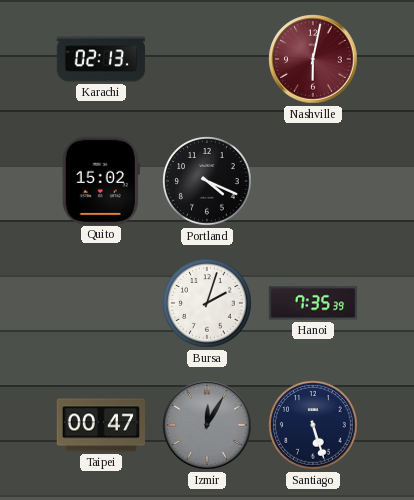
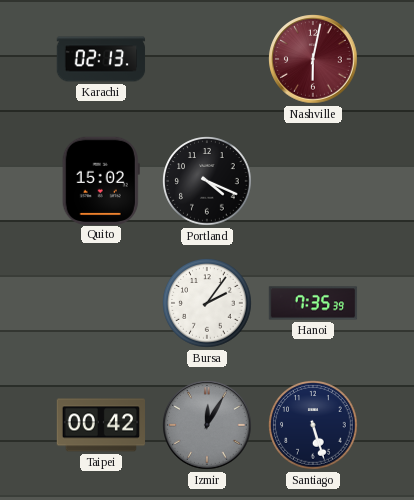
Bursa: 2:03 -> 2:06
Taipei: 00:47 -> 00:42
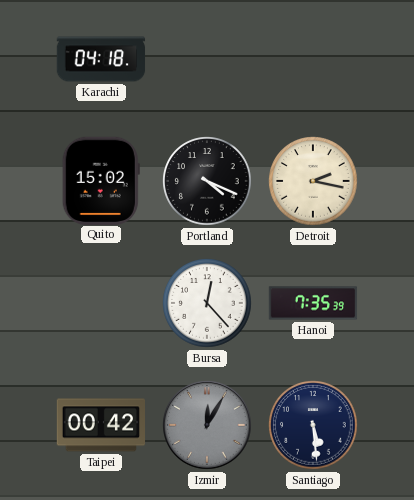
Karachi: 02:13 -> 04:18
Nashville: 6:02 -> none
Detroit: none -> 2:17
Bursa: 2:06 -> 12:23
Santiago: 5:27 -> 5:29
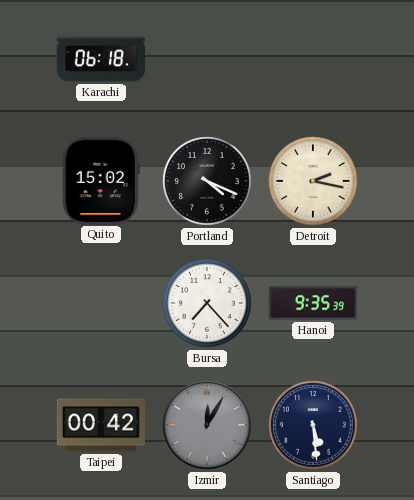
Karachi: 04:18 -> 06:18
Bursa: 12:23 -> 7:23
Hanoi: 7:35 -> 9:35
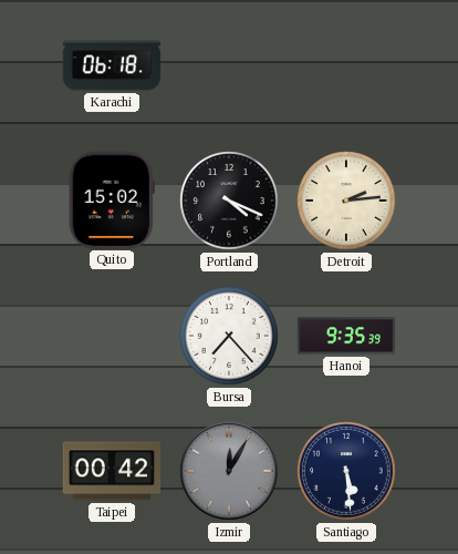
Detroit: 2:17 -> 2:14
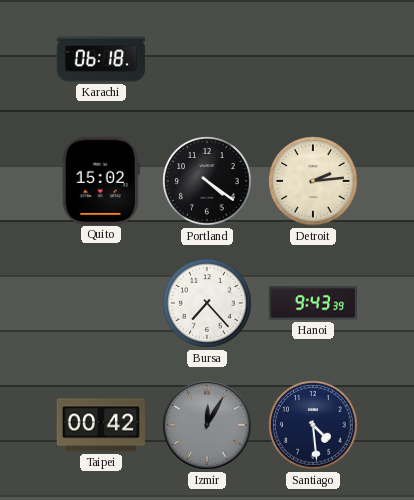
Portland: 4:19 -> 4:21
Hanoi: 9:35 -> 9:43
Santiago: 5:29 -> 4:29
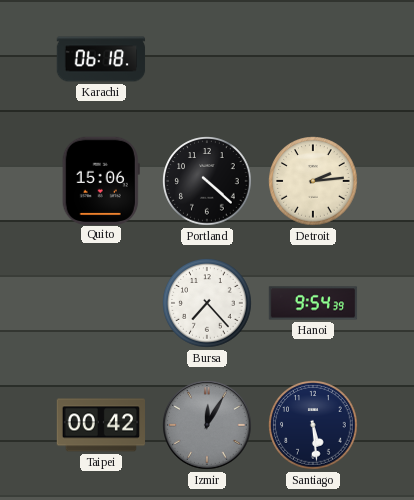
Quito: 15:02 -> 15:06
Portland: 4:21 -> 4:22
Hanoi: 9:43 -> 9:54
Santiago: 4:29 -> 5:29
